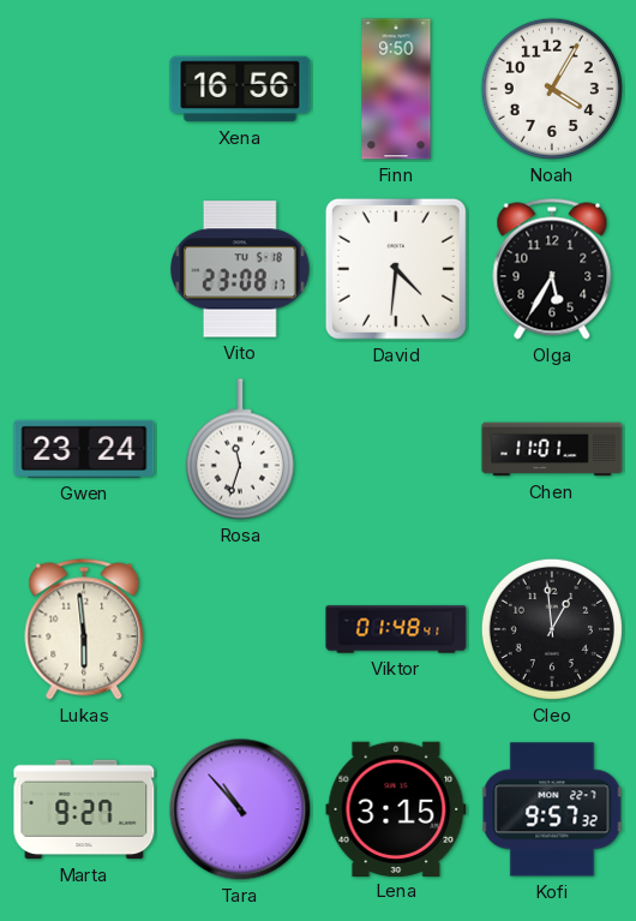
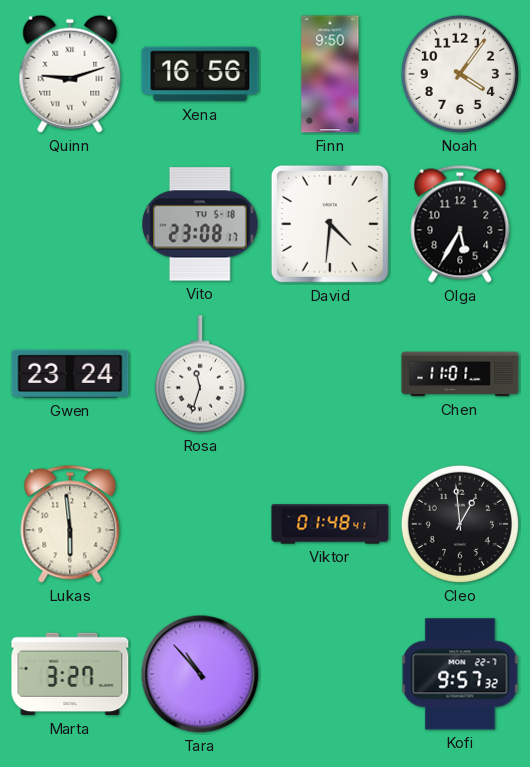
Quinn: none -> 9:12
Noah: 4:05 -> 4:06
Marta: 9:27 -> 3:27
Lena: 3:15 -> none
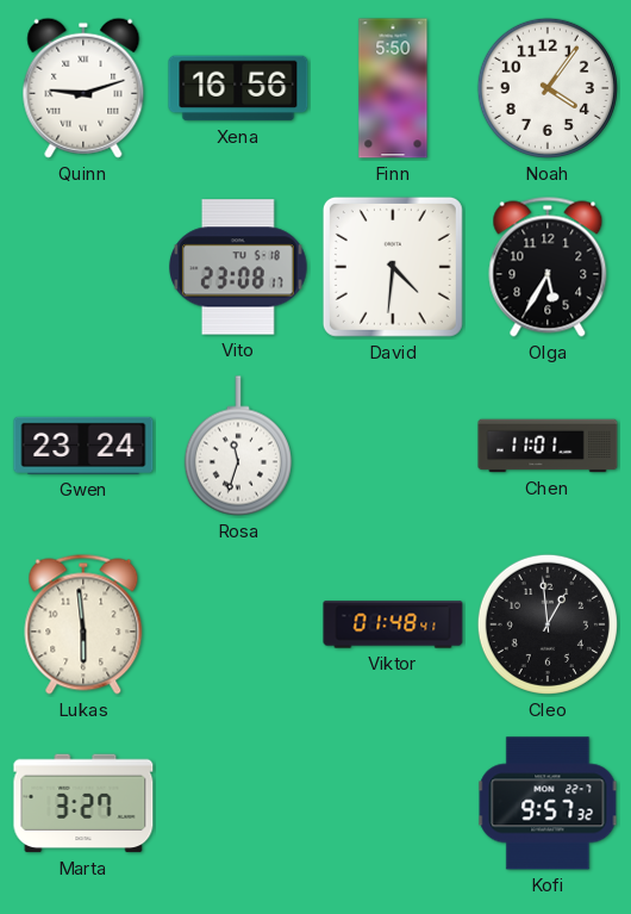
Finn: 9:50 -> 5:50
Tara: 10:53 -> none
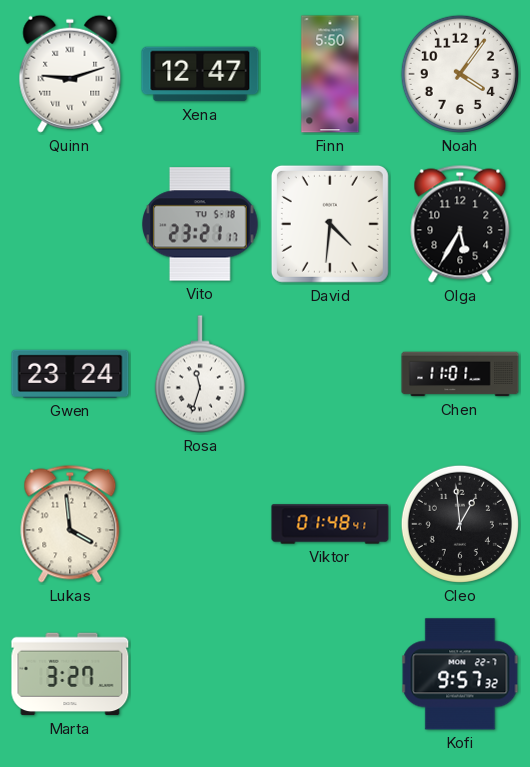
Xena: 16:56 -> 12:47
Vito: 23:08 -> 23:21
Lukas: 5:59 -> 3:59
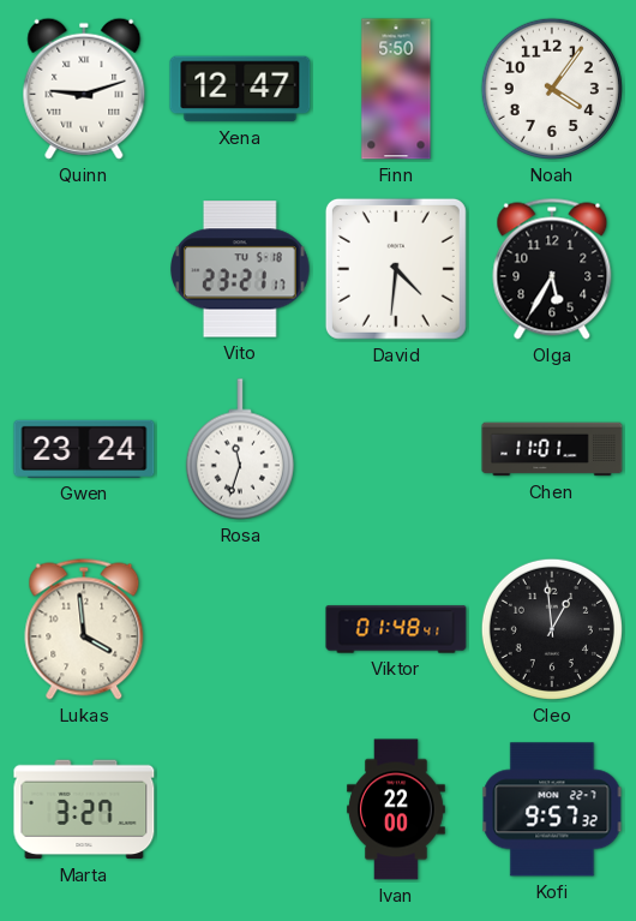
Ivan: none -> 22:00
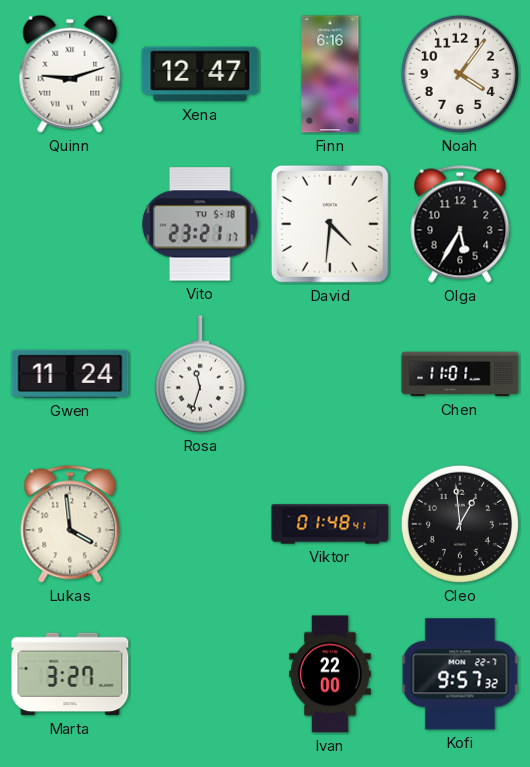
Finn: 5:50 -> 6:16
Gwen: 23:24 -> 11:24
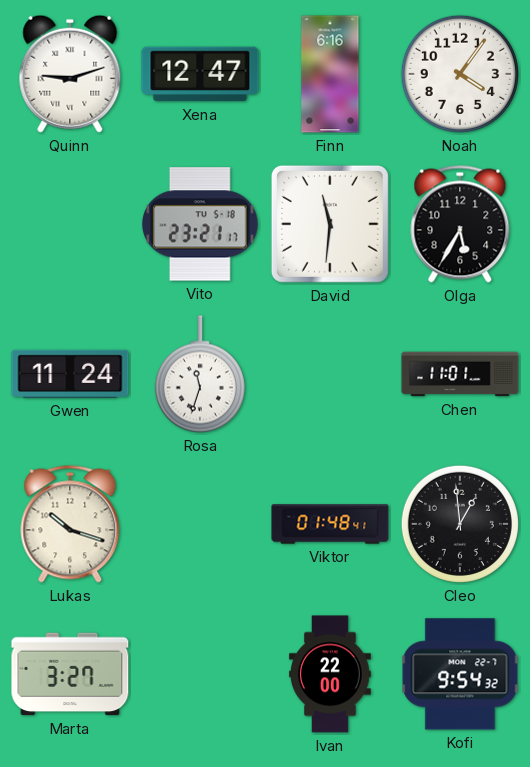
David: 4:31 -> 11:31
Lukas: 3:59 -> 10:18
Kofi: 9:57 -> 9:54
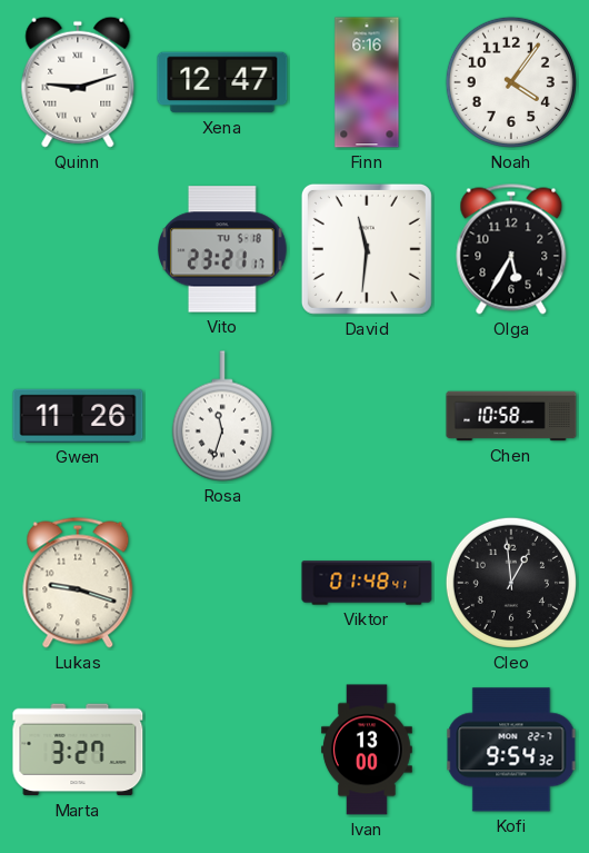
Gwen: 11:24 -> 11:26
Chen: 11:01 -> 10:58
Lukas: 10:18 -> 9:18
Ivan: 22:00 -> 13:00
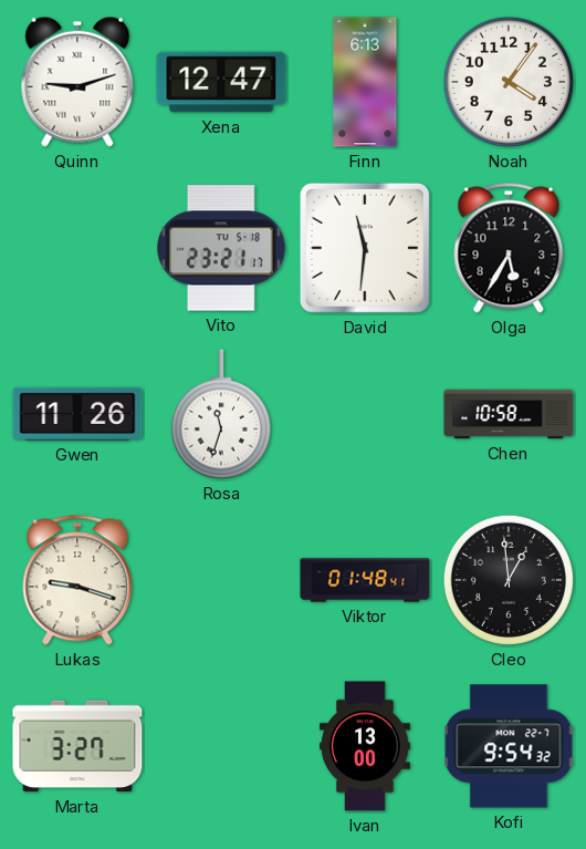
Finn: 6:16 -> 6:13
